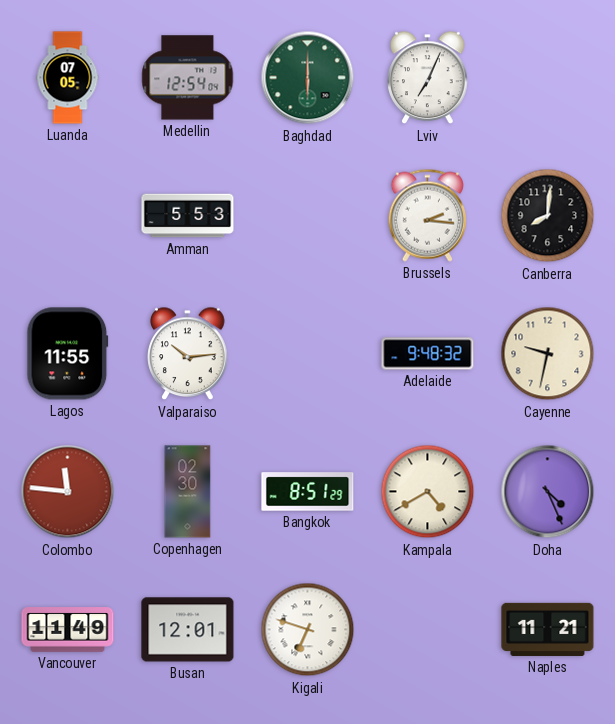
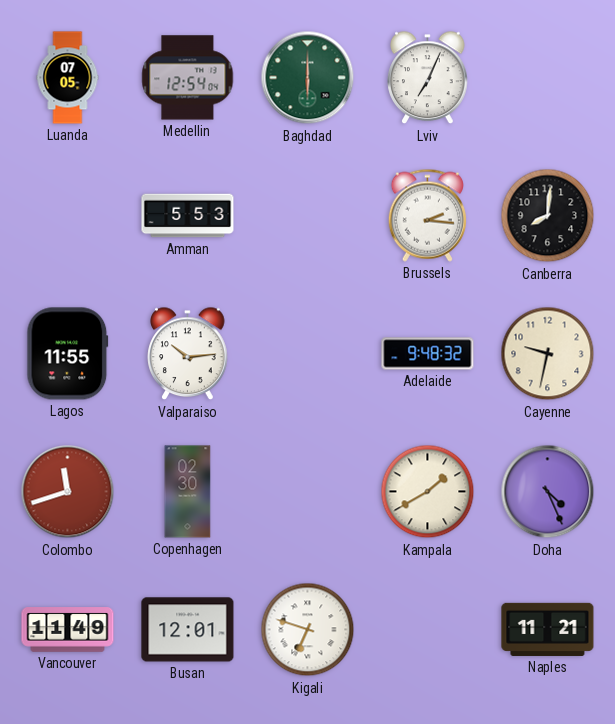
Colombo: 11:46 -> 11:42
Bangkok: 8:51 -> none
Kampala: 4:40 -> 1:40
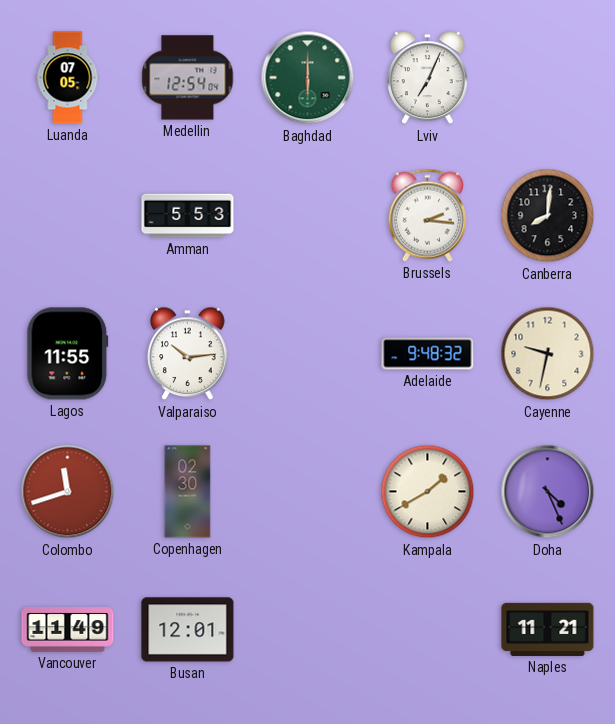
Kigali: 6:48 -> none
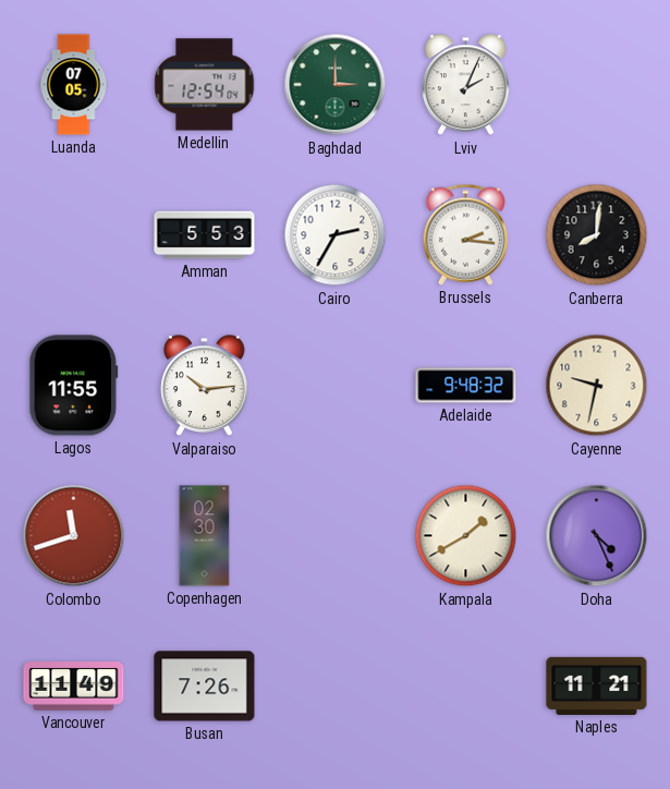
Baghdad: 6:00 -> 3:00
Lviv: 7:04 -> 2:04
Cairo: none -> 2:35
Busan: 12:01 -> 7:26
